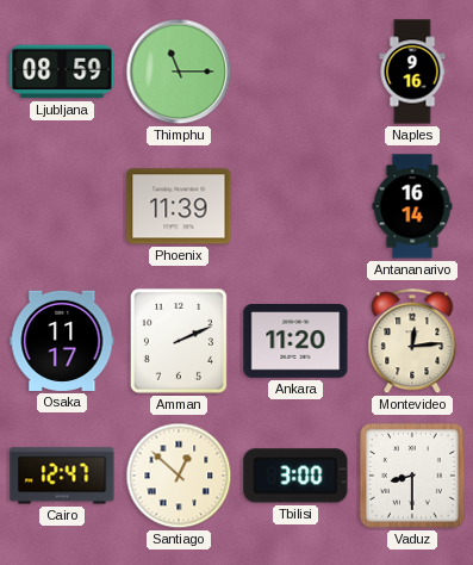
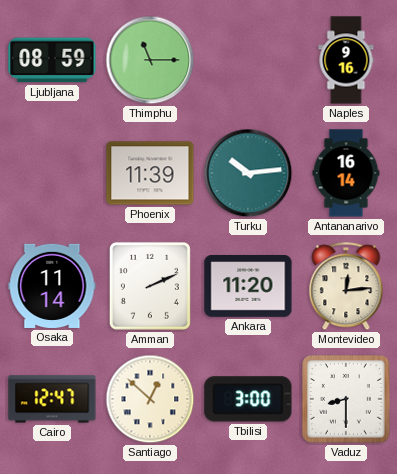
Turku: none -> 10:14
Osaka: 11:17 -> 11:14
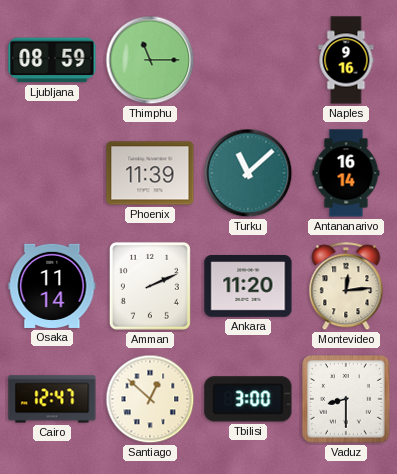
Turku: 10:14 -> 11:08
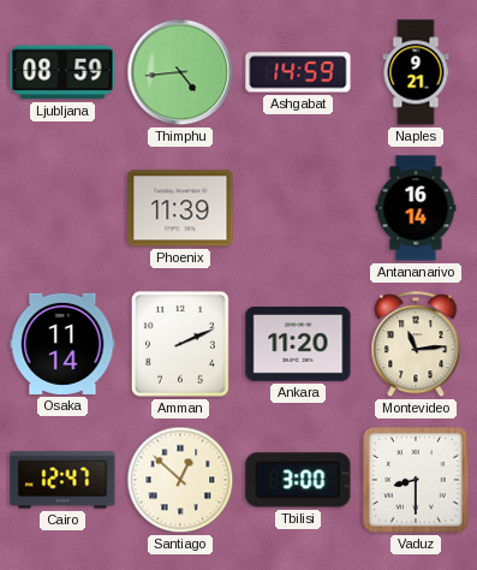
Thimphu: 11:15 -> 4:44
Ashgabat: none -> 14:59
Naples: 9:16 -> 9:21
Turku: 11:08 -> none
Montevideo: 12:14 -> 11:14
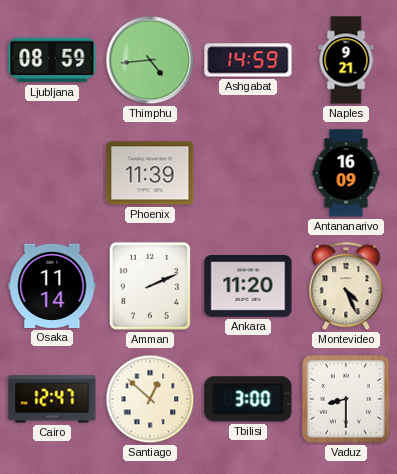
Antananarivo: 16:14 -> 16:09
Montevideo: 11:14 -> 4:26
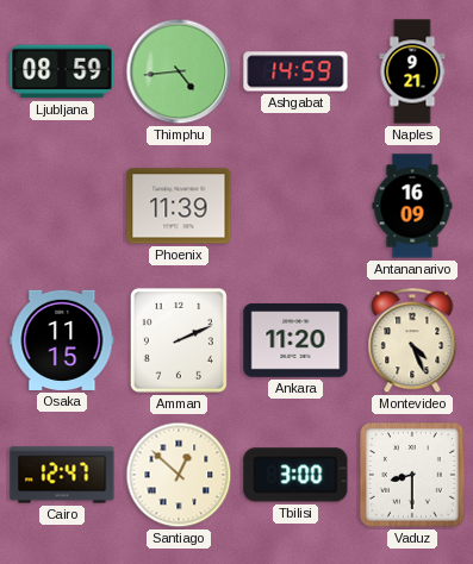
Osaka: 11:14 -> 11:15
